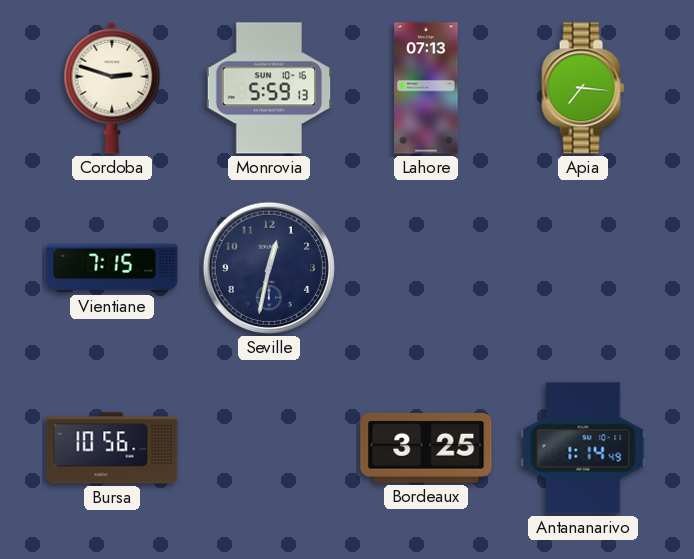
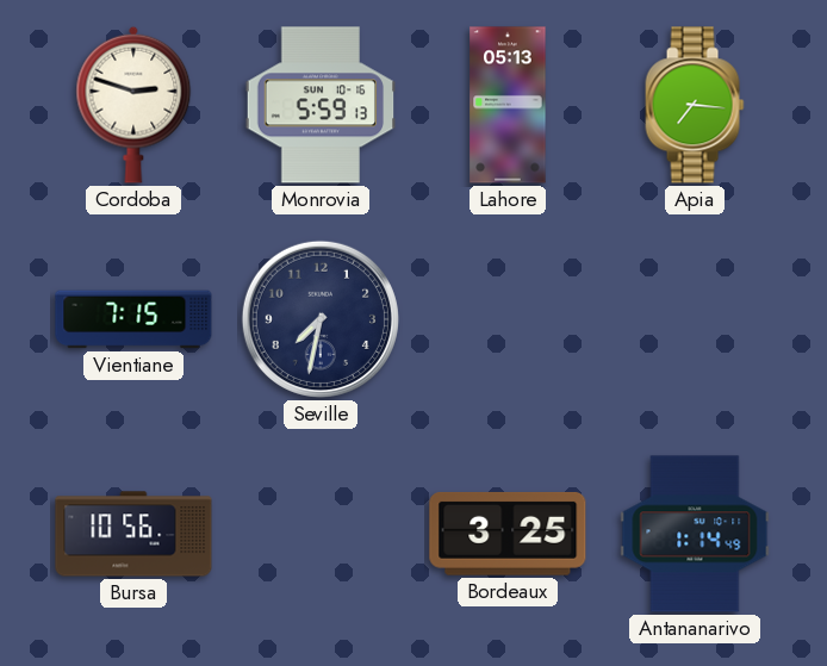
Lahore: 07:13 -> 05:13
Seville: 12:32 -> 7:32
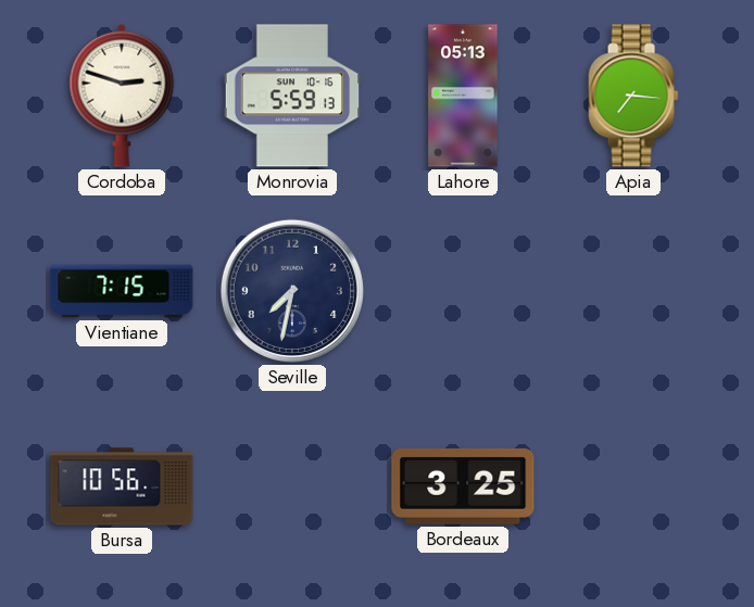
Antananarivo: 1:14 -> none
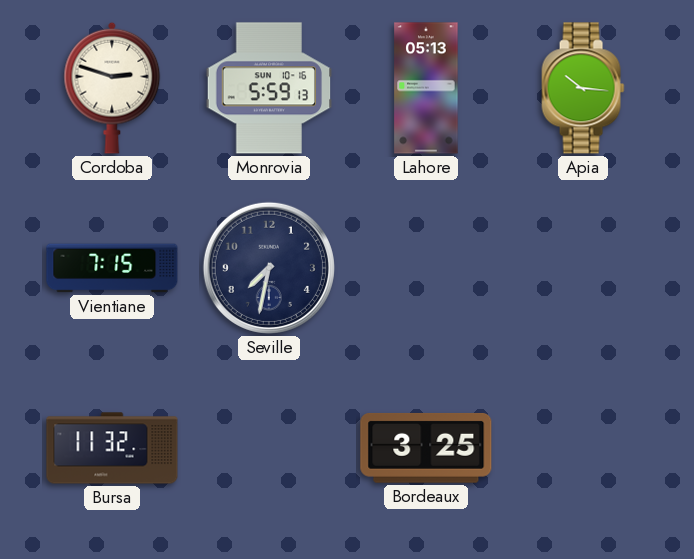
Apia: 7:16 -> 10:16
Bursa: 10:56 -> 11:32
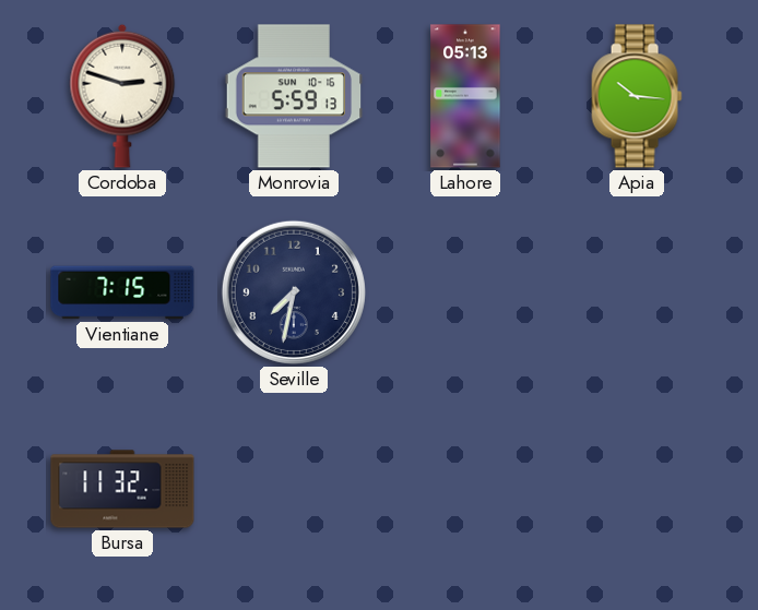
Bordeaux: 3:25 -> none
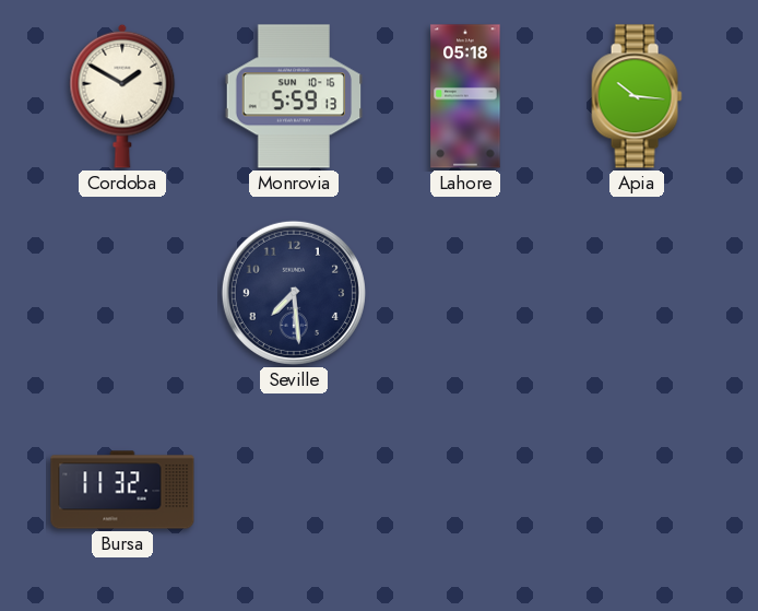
Cordoba: 2:48 -> 1:50
Lahore: 05:13 -> 05:18
Vientiane: 7:15 -> none
Seville: 7:32 -> 7:29
